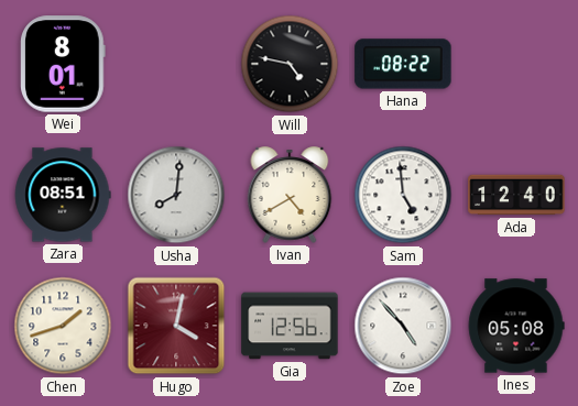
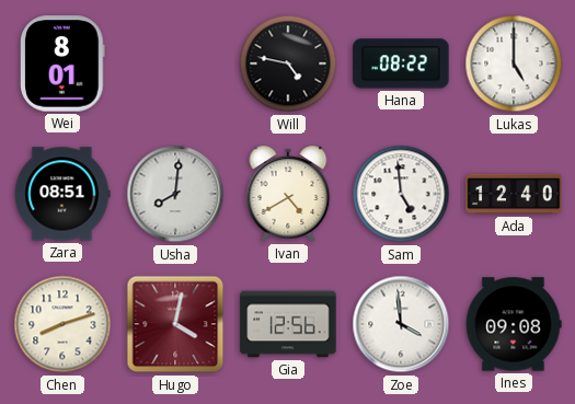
Lukas: none -> 5:00
Chen: 1:42 -> 8:12
Zoe: 4:53 -> 3:59
Ines: 05:08 -> 09:08
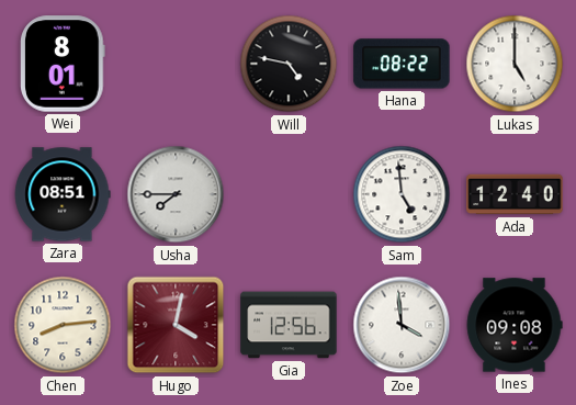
Usha: 8:01 -> 7:45
Ivan: 4:40 -> none
Chen: 8:12 -> 8:14
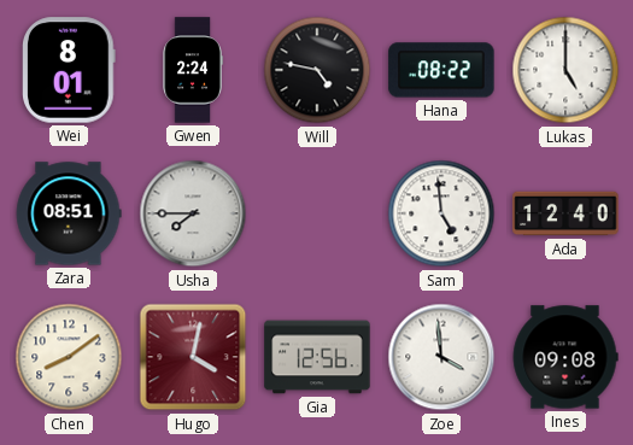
Gwen: none -> 2:24
Chen: 8:14 -> 8:09
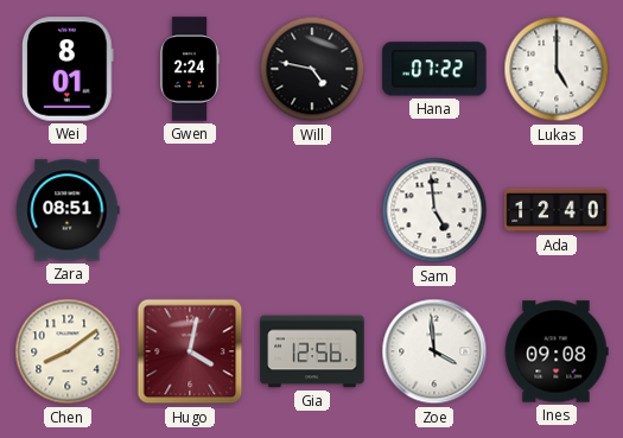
Hana: 08:22 -> 07:22
Usha: 7:45 -> none
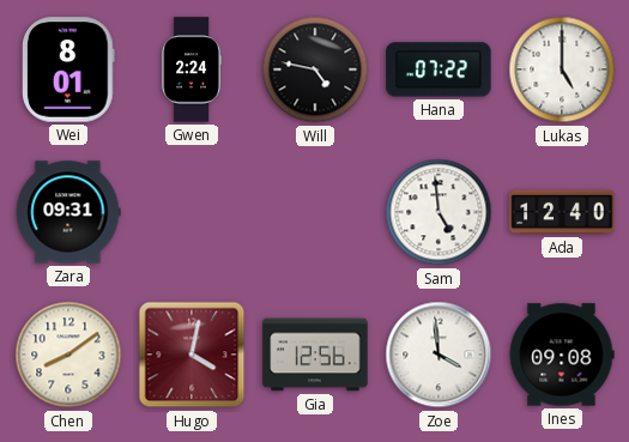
Zara: 08:51 -> 09:31
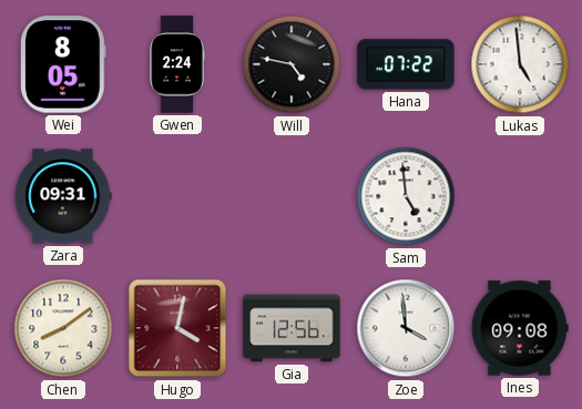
Wei: 8:01 -> 8:05
Lukas: 5:00 -> 4:59
Ada: 12:40 -> none
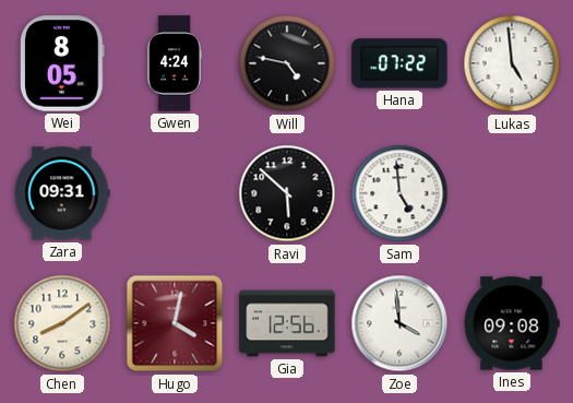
Gwen: 2:24 -> 4:24
Ravi: none -> 5:52
